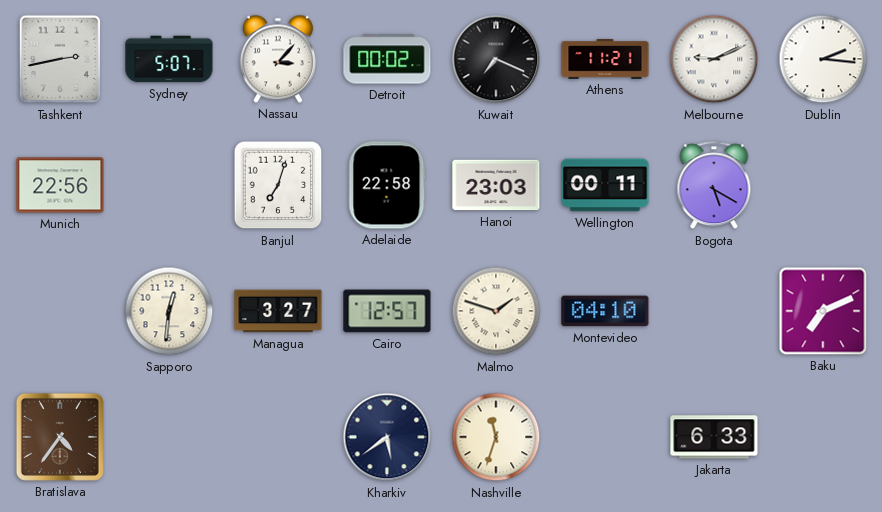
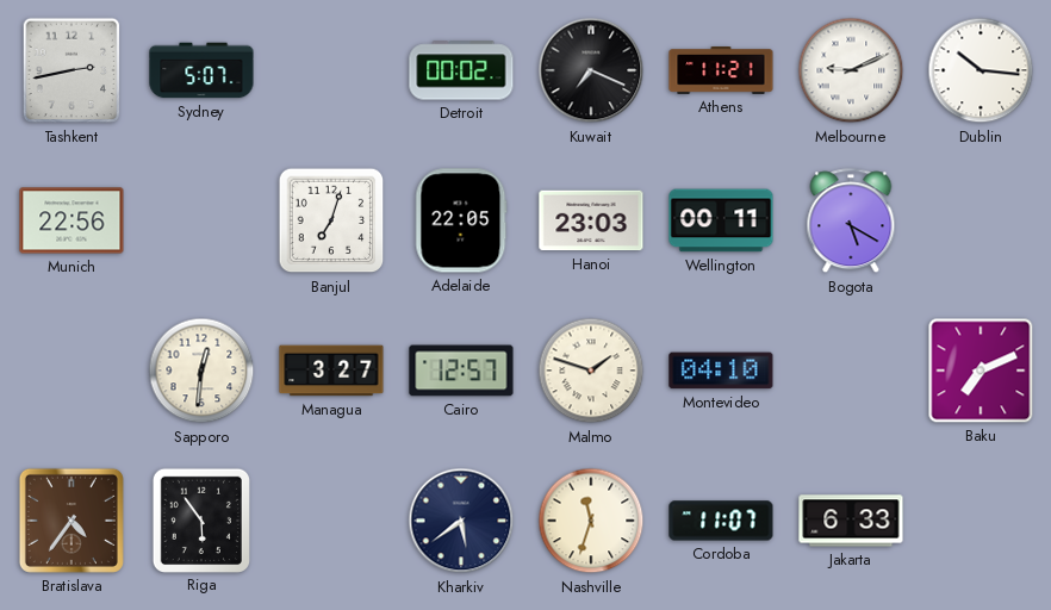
Nassau: 3:07 -> none
Dublin: 2:16 -> 10:16
Adelaide: 22:58 -> 22:05
Riga: none -> 5:54
Cordoba: none -> 11:07
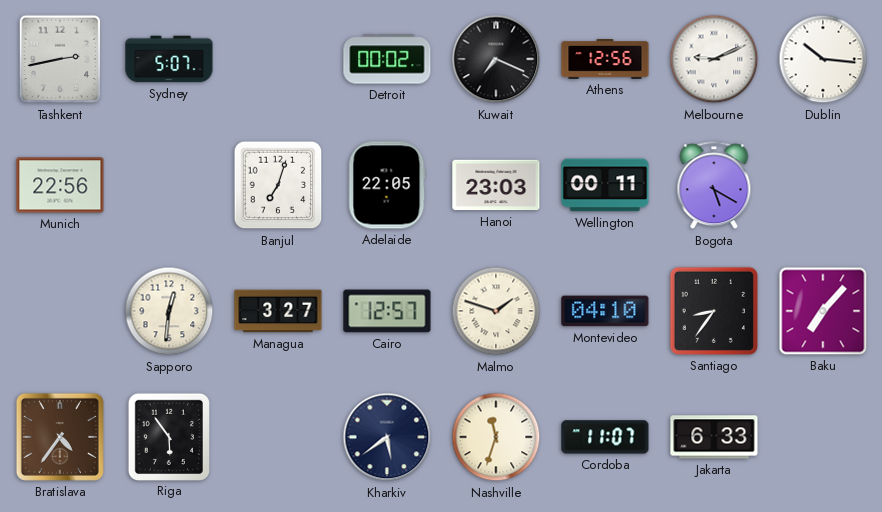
Athens: 11:21 -> 12:56
Santiago: none -> 8:36
Baku: 7:11 -> 7:07
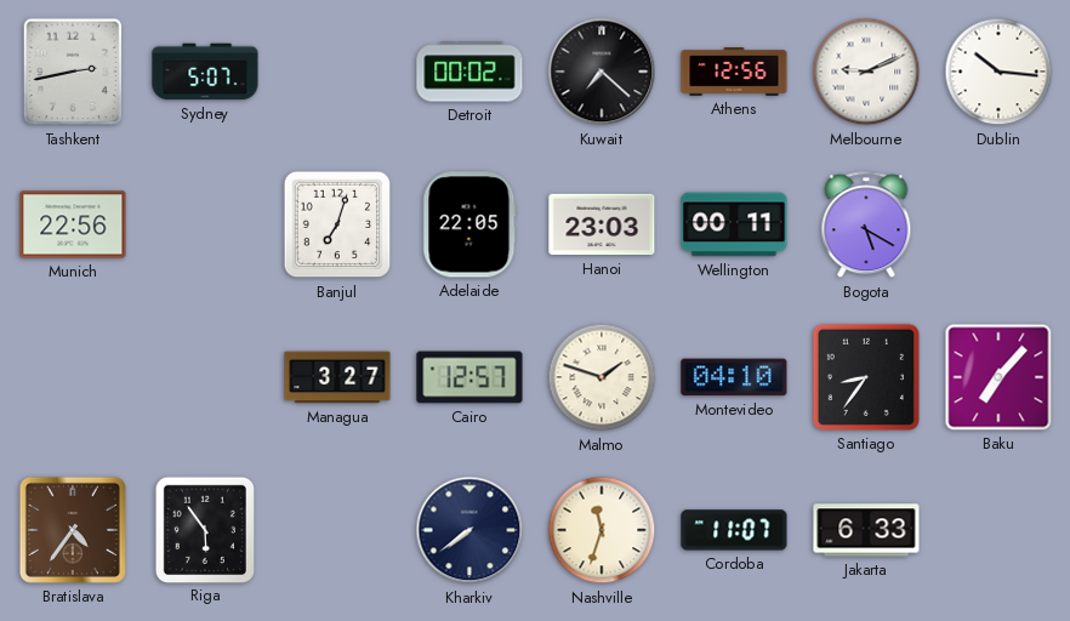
Kuwait: 7:19 -> 7:22
Sapporo: 12:31 -> none
Kharkiv: 5:39 -> 7:39
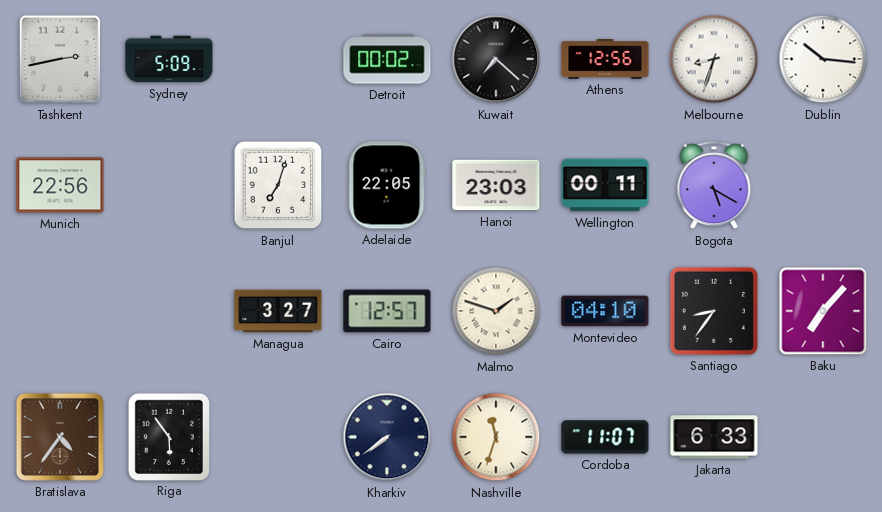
Sydney: 5:07 -> 5:09
Melbourne: 9:11 -> 8:33
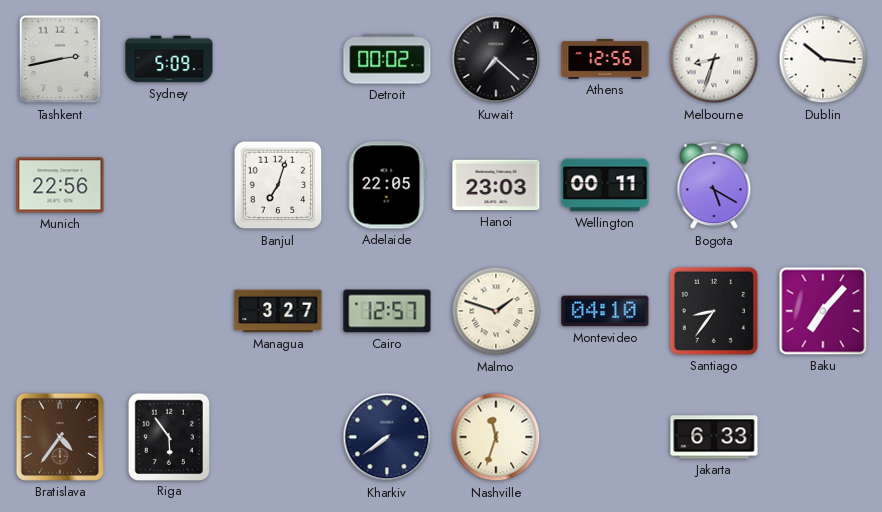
Cordoba: 11:07 -> none
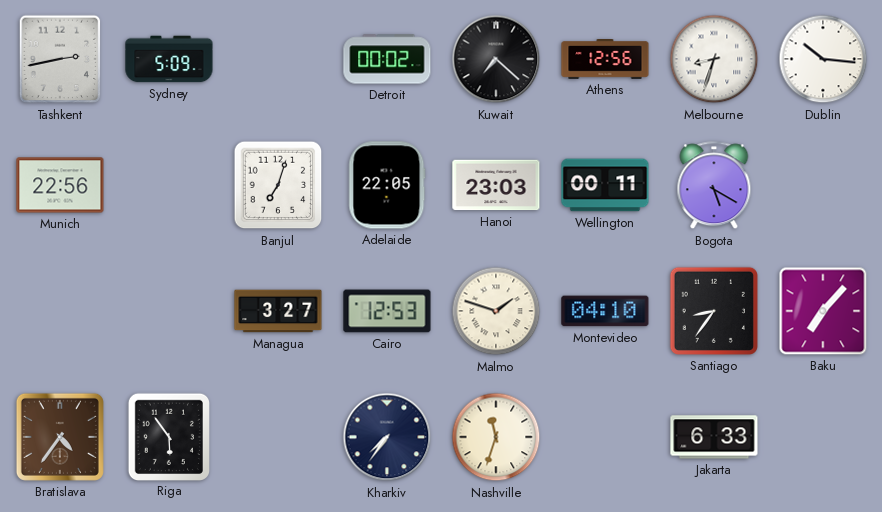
Cairo: 12:57 -> 12:53
Kharkiv: 7:39 -> 7:36
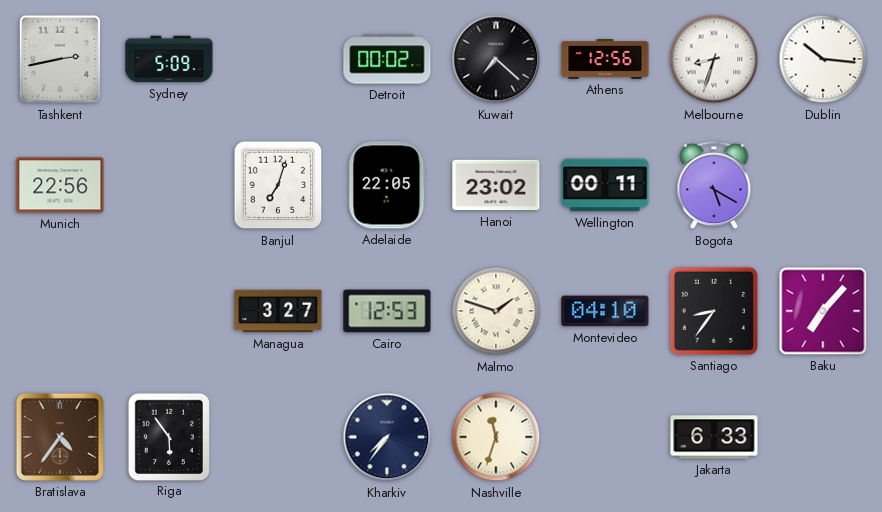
Hanoi: 23:03 -> 23:02
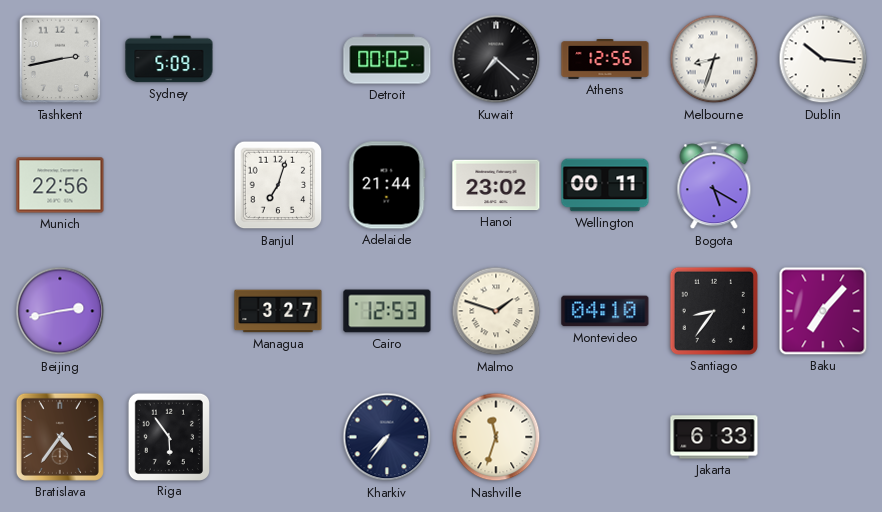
Adelaide: 22:05 -> 21:44
Beijing: none -> 2:43
